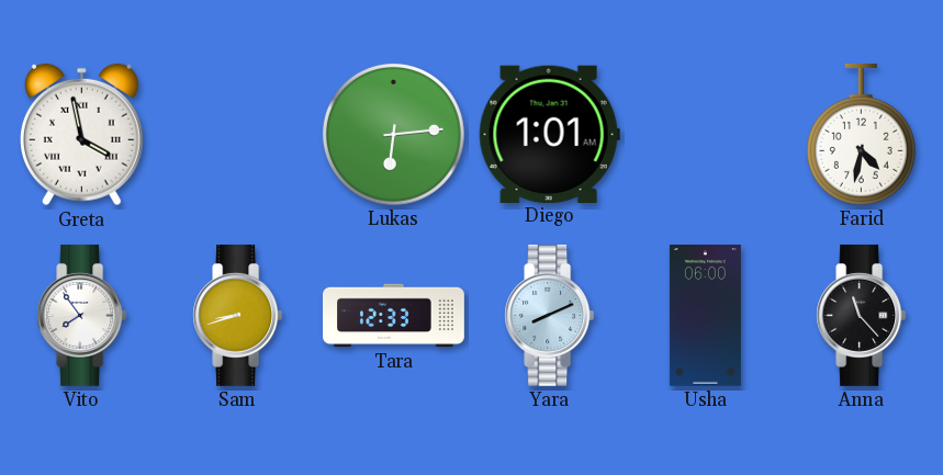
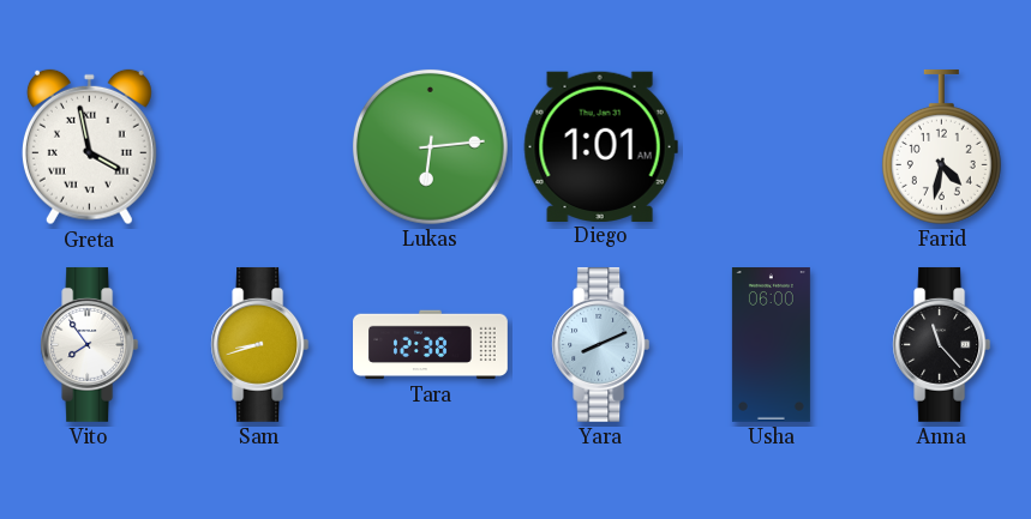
Tara: 12:33 -> 12:38
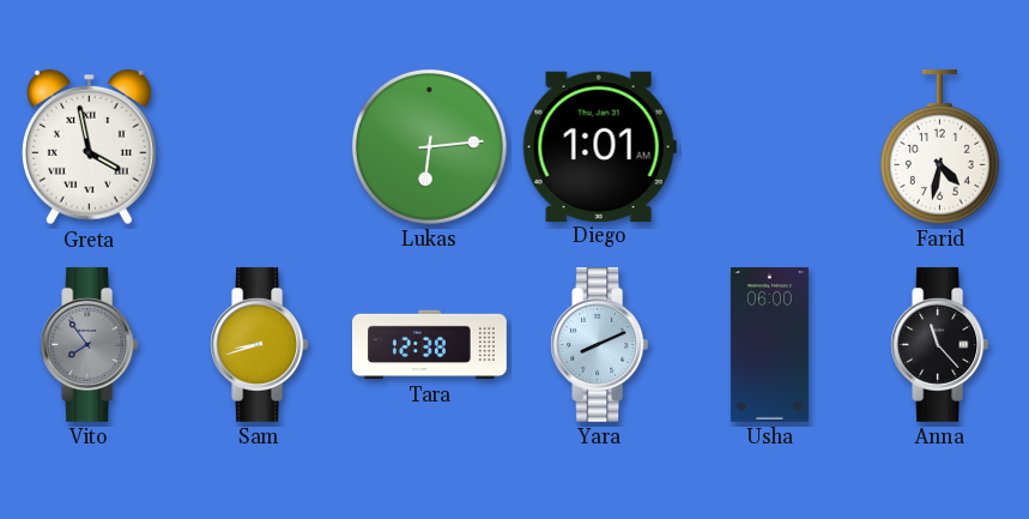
Vito dial: white -> grey
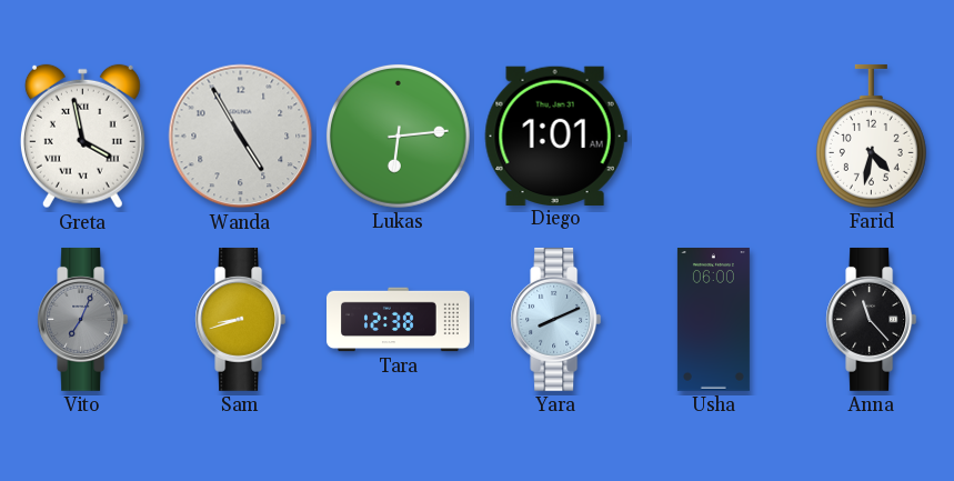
Wanda: none -> 4:55
Vito: 7:54 -> 7:04
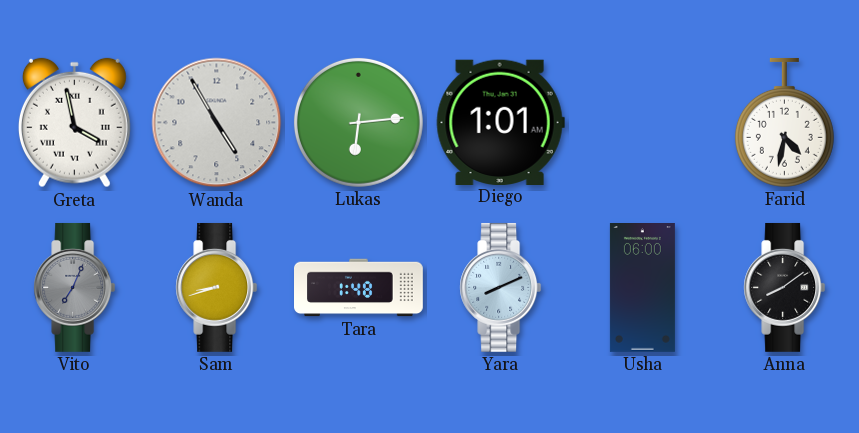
Tara: 12:38 -> 1:48
Anna: 11:23 -> 8:09
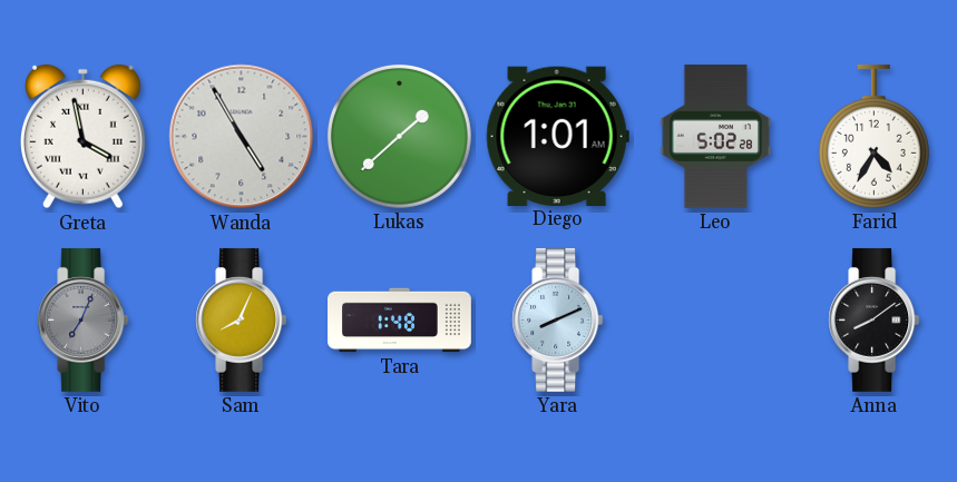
Lukas: 6:14 -> 1:38
Leo: none -> 5:02
Farid: 4:32 -> 4:35
Sam: 8:42 -> 8:04
Usha: 06:00 -> none
